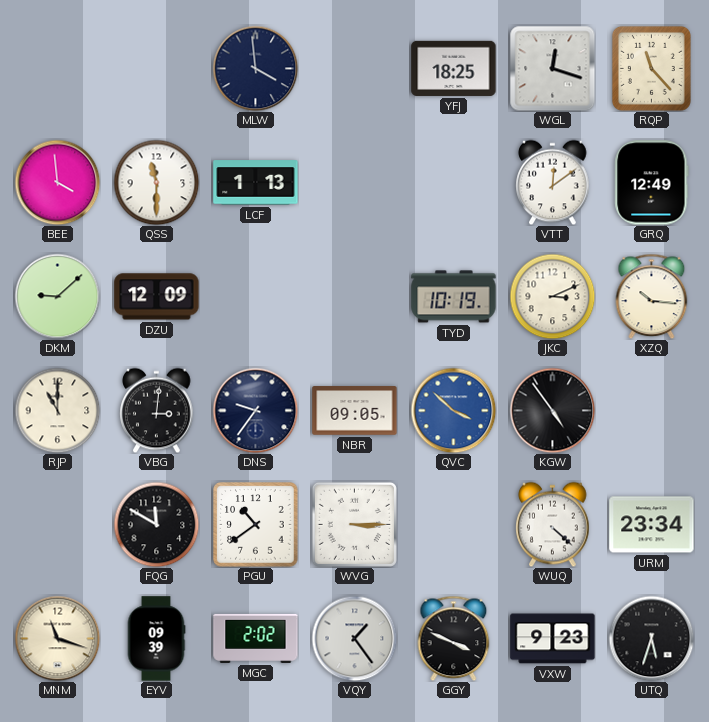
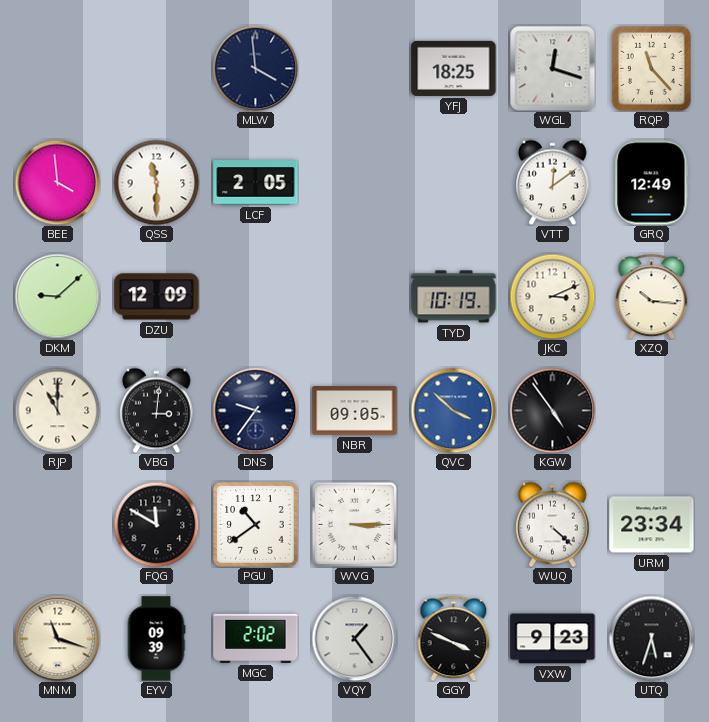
LCF: 1:13 -> 2:05
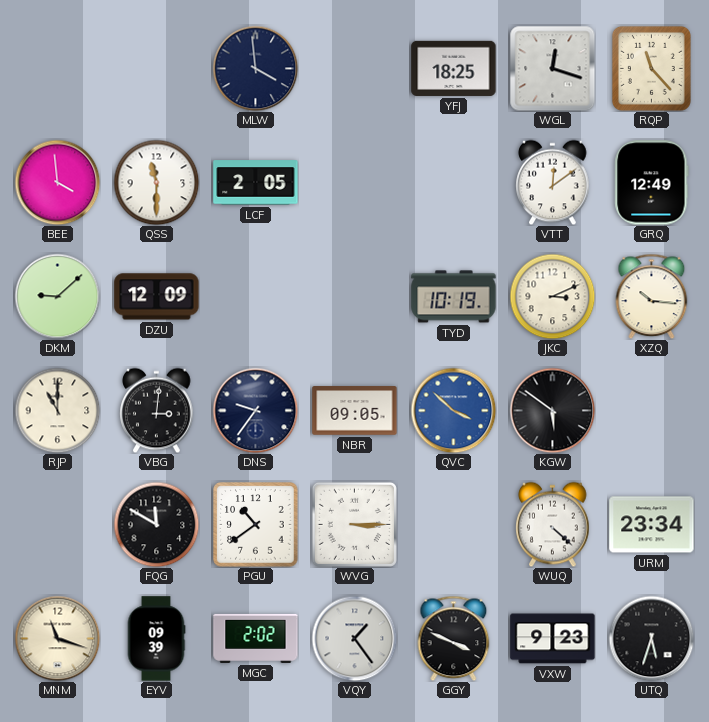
KGW: 4:54 -> 5:51
